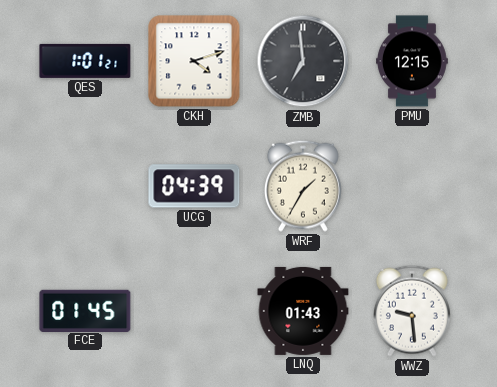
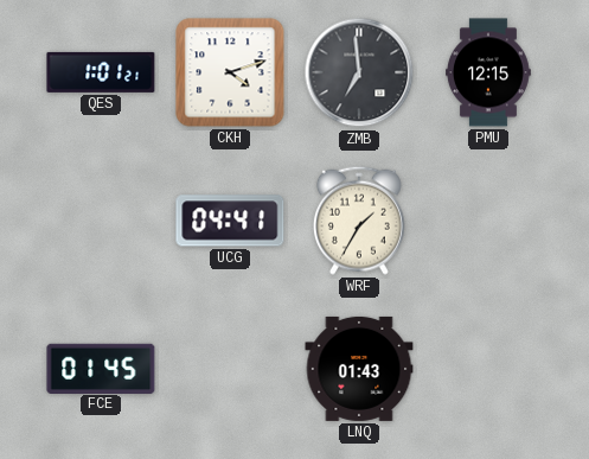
UCG: 04:39 -> 04:41
WWZ: 9:29 -> none
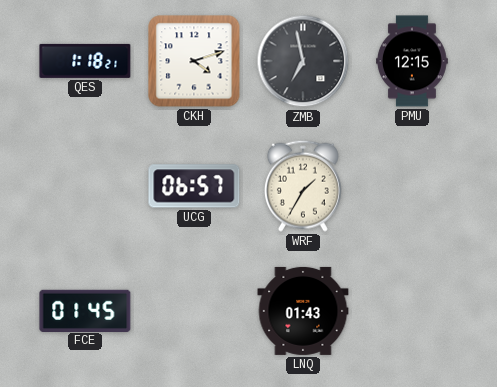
QES: 1:01 -> 1:18
ZMB: 6:59 -> 6:58
UCG: 04:41 -> 06:57
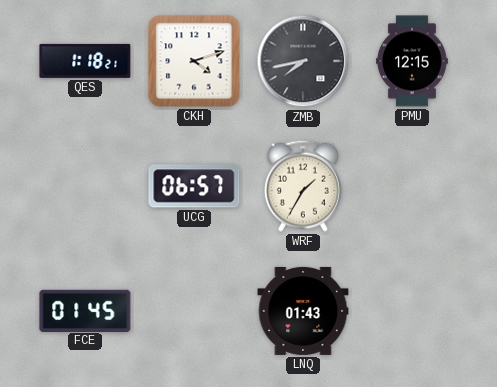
ZMB: 6:58 -> 7:43
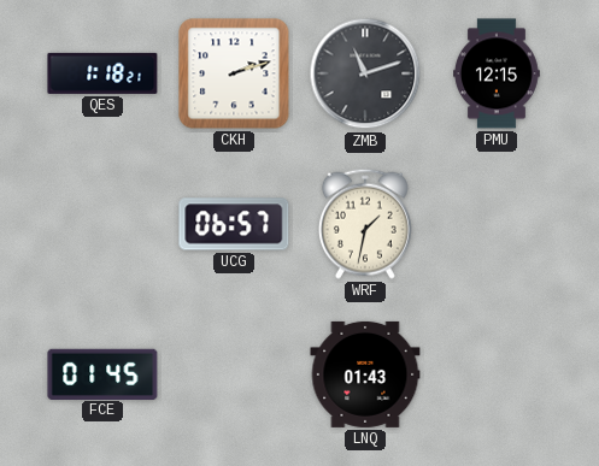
CKH: 4:12 -> 2:12
ZMB: 7:43 -> 11:12
WRF: 1:35 -> 1:32
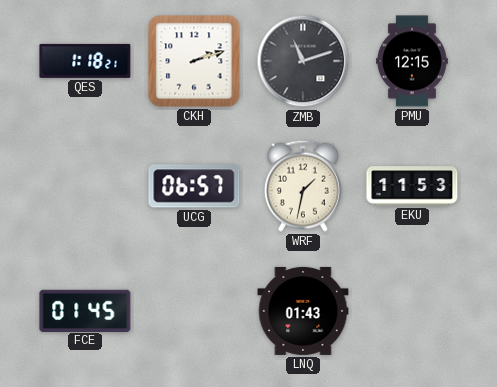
EKU: none -> 11:53
